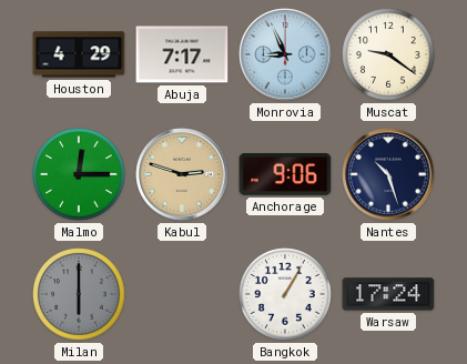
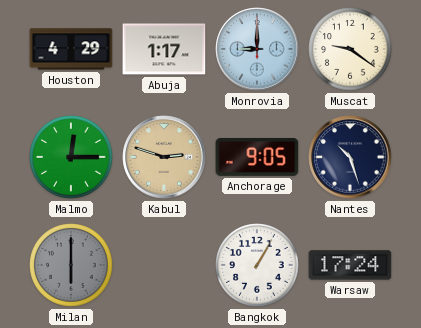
Abuja: 7:17 -> 1:17
Monrovia: 8:56 -> 9:00
Anchorage: 9:06 -> 9:05
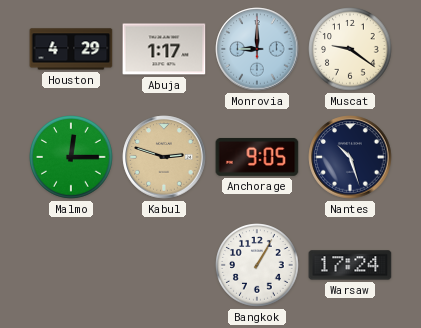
Milan: 6:00 -> none
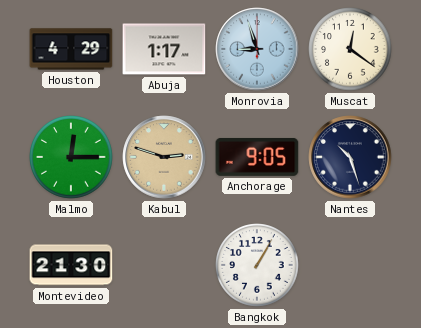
Monrovia: 9:00 -> 8:57
Muscat: 9:21 -> 12:21
Montevideo: none -> 21:30
Warsaw: 17:24 -> none
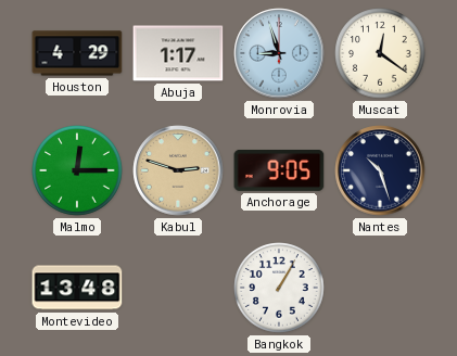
Montevideo: 21:30 -> 13:48
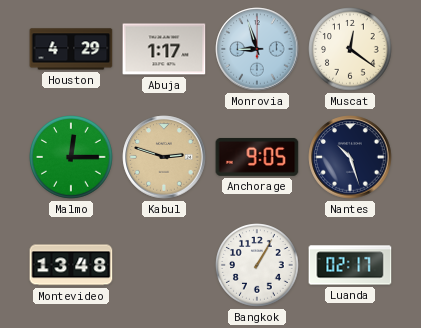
Luanda: none -> 02:17
